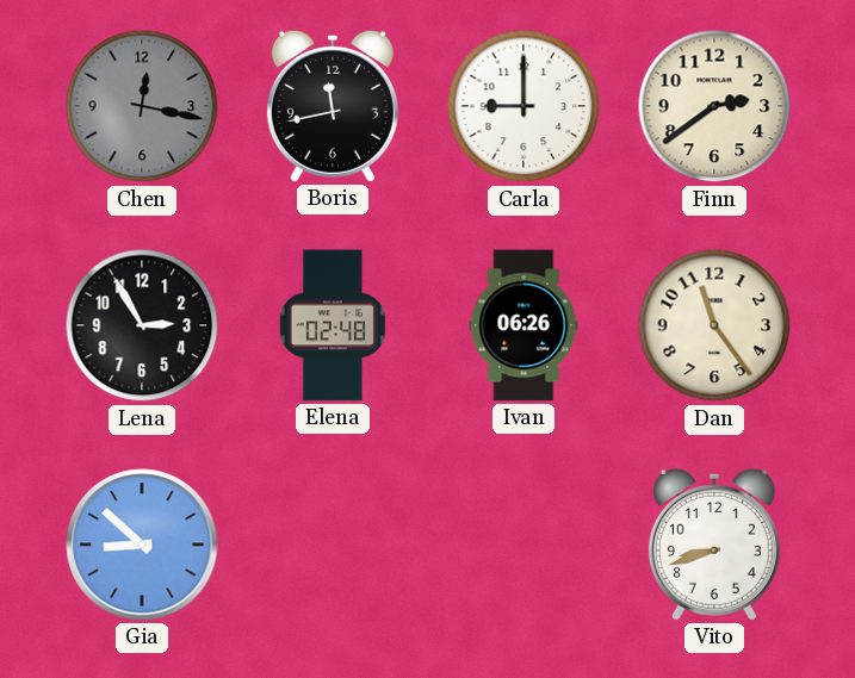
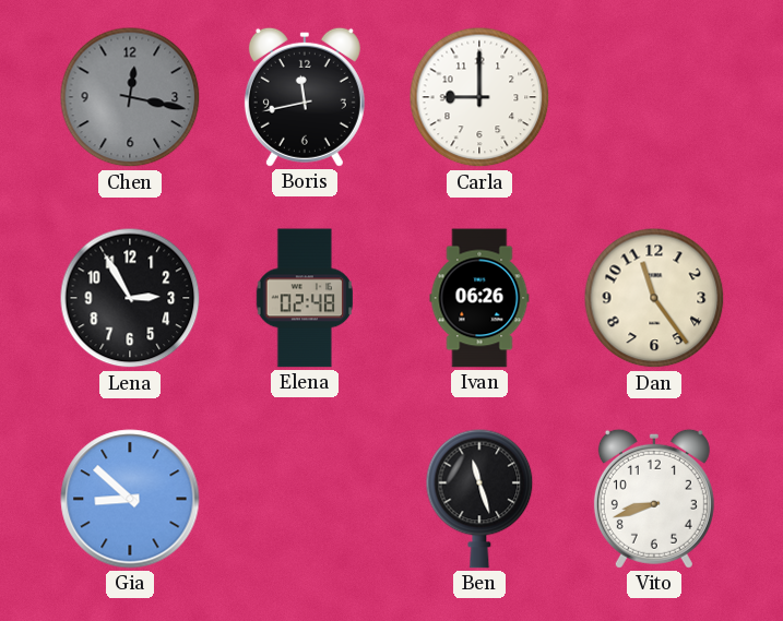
Finn: 2:39 -> none
Ben: none -> 11:27
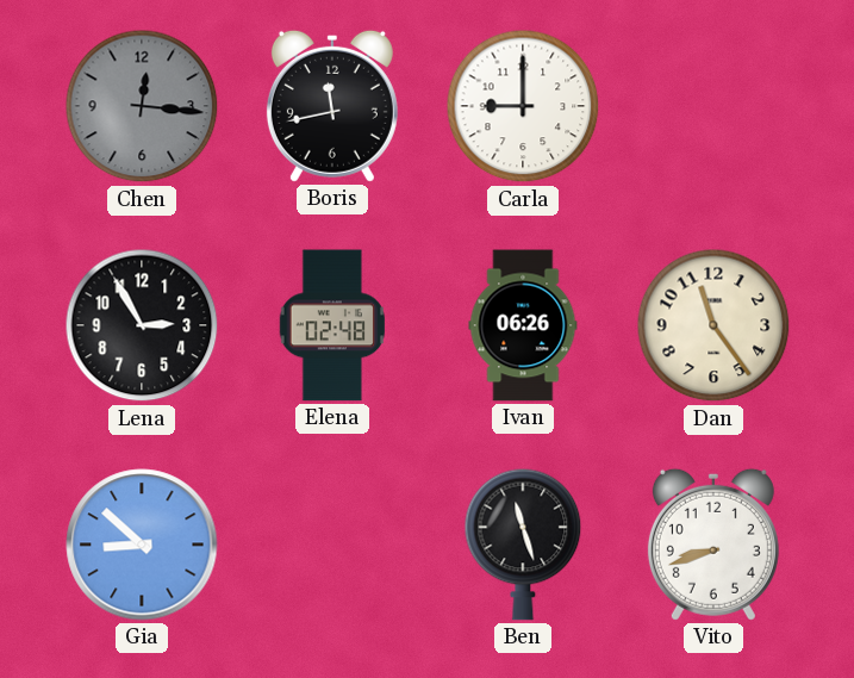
Chen: 12:17 -> 12:16
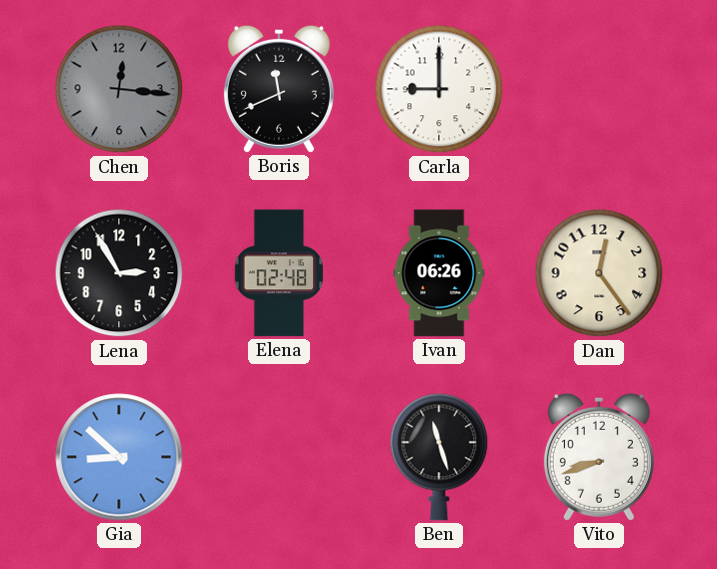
Boris: 11:43 -> 11:41
Dan: 11:24 -> 12:24
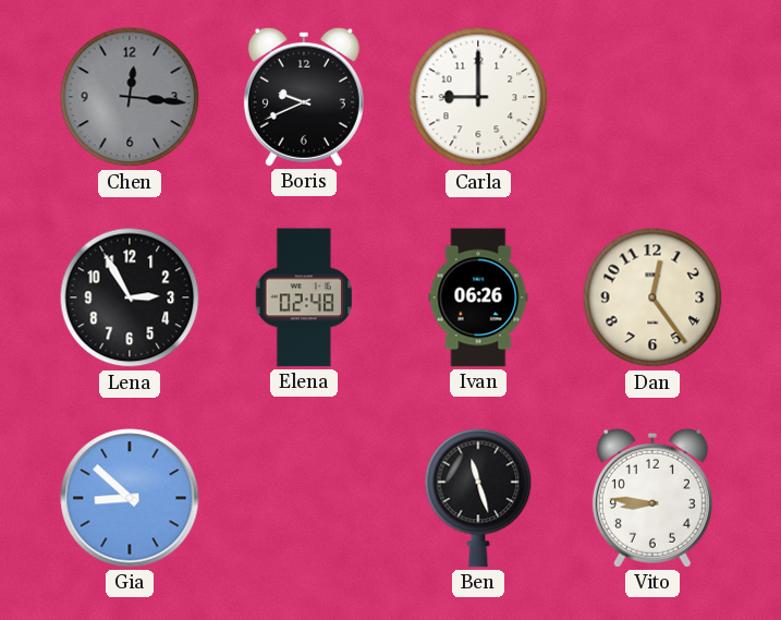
Boris: 11:41 -> 9:41
Vito: 8:42 -> 8:46
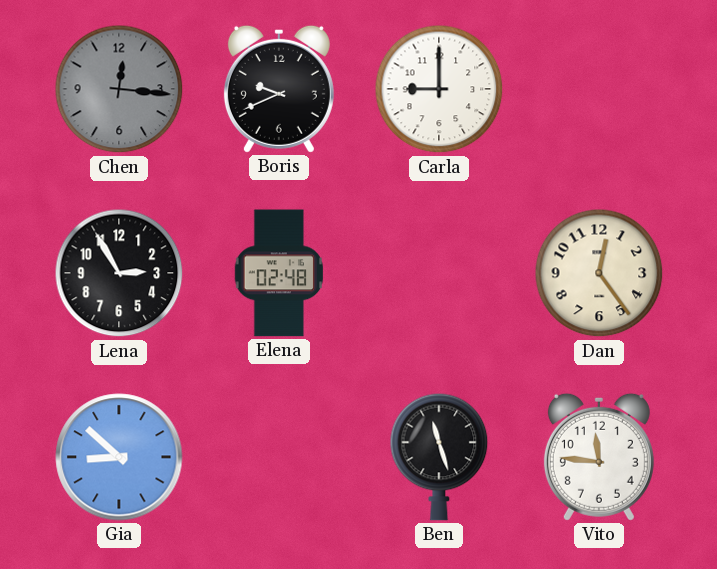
Ivan: 06:26 -> none
Vito: 8:46 -> 11:46
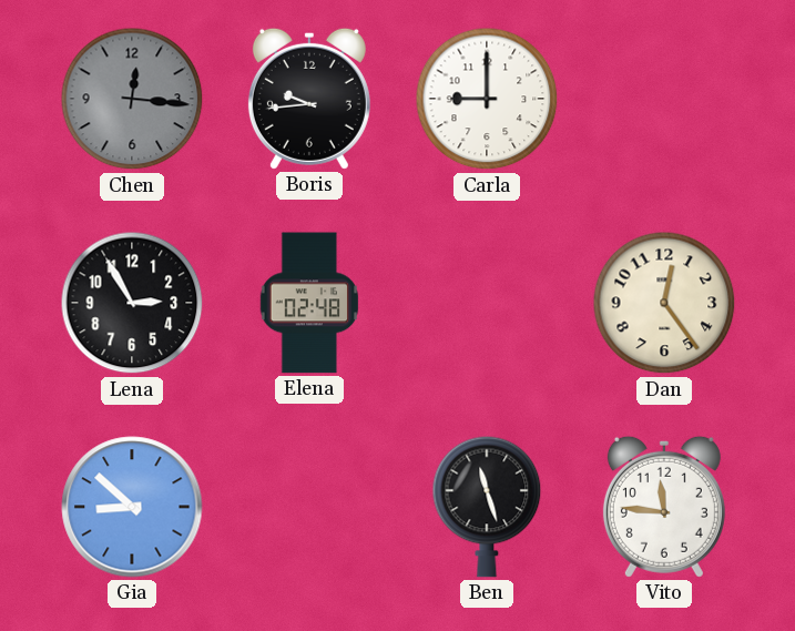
Boris: 9:41 -> 9:44
